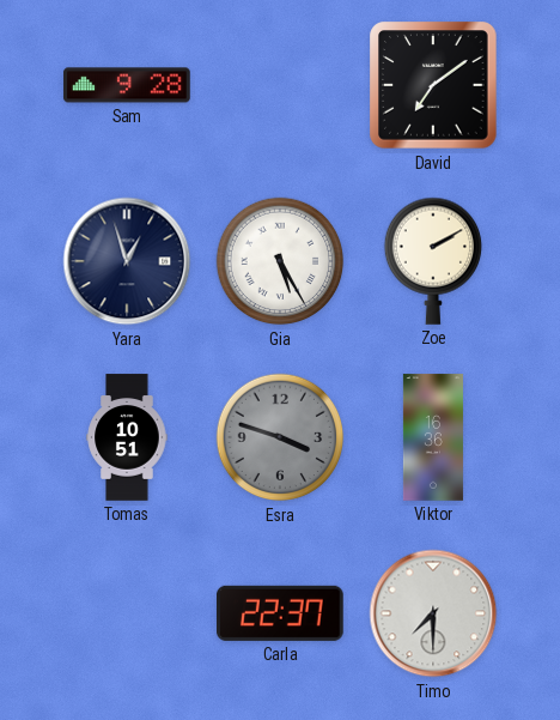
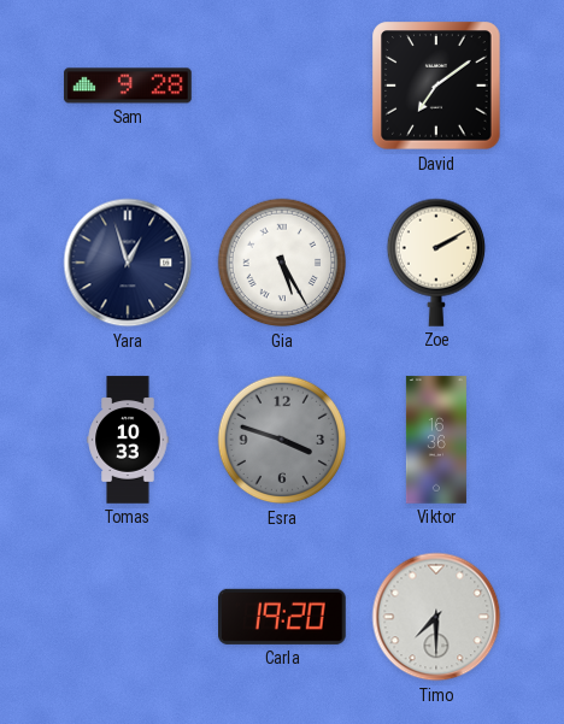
Tomas: 10:51 -> 10:33
Carla: 22:37 -> 19:20
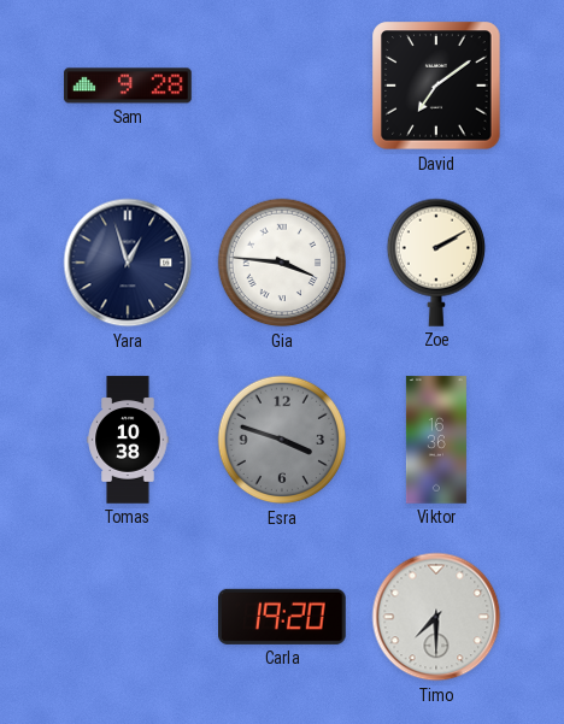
Gia: 5:25 -> 3:46
Tomas: 10:33 -> 10:38
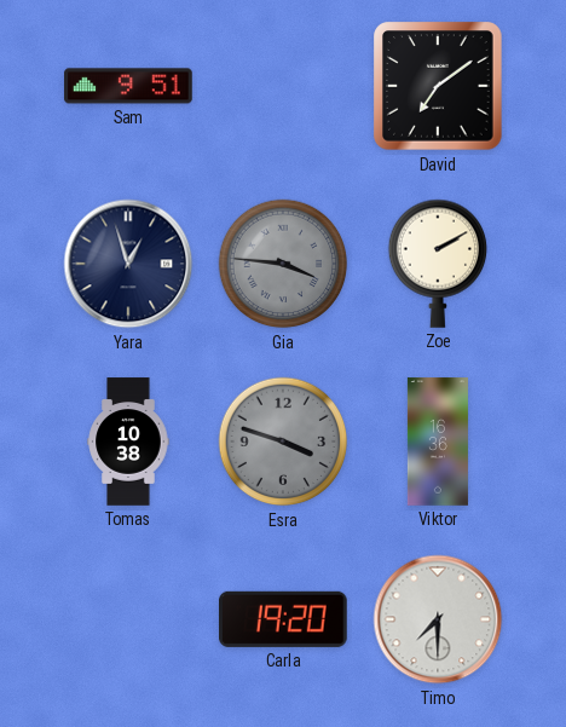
Sam: 9:28 -> 9:51
Gia dial: white -> grey
